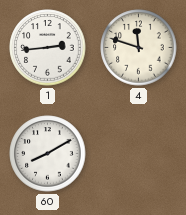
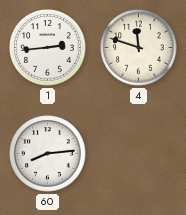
60: 8:10 -> 8:14
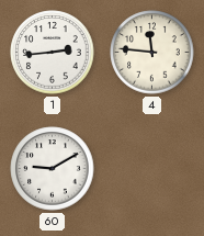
4: 11:48 -> 11:46
60: 8:14 -> 9:10
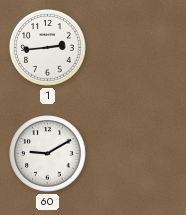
4: 11:46 -> none
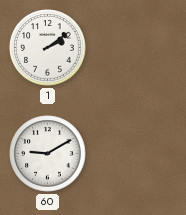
1: 2:44 -> 2:09
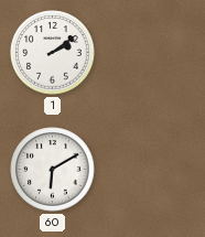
60: 9:10 -> 6:10
